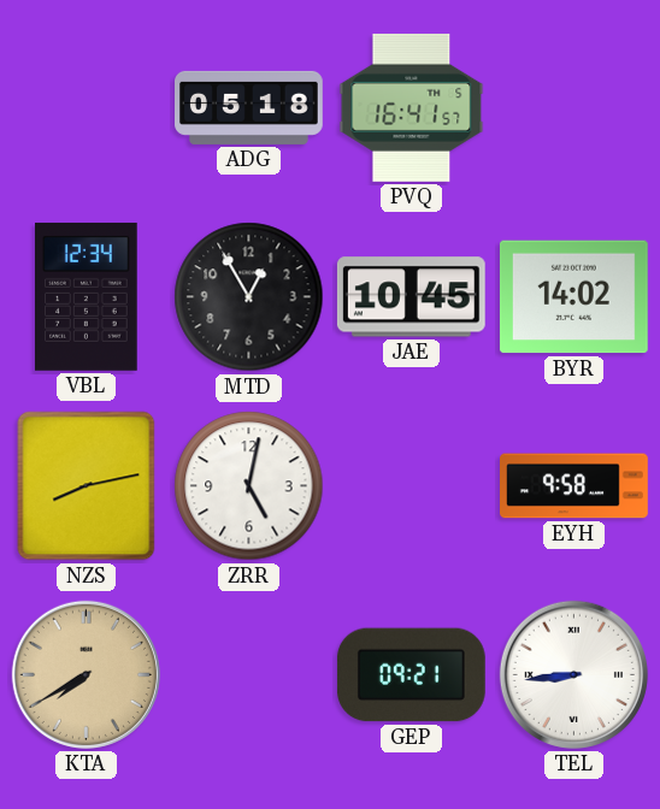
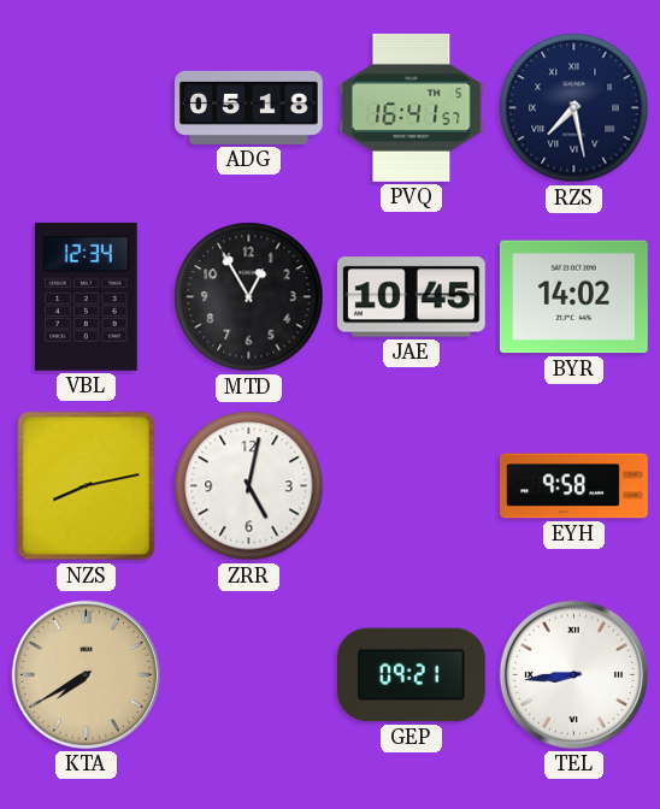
RZS: none -> 7:28
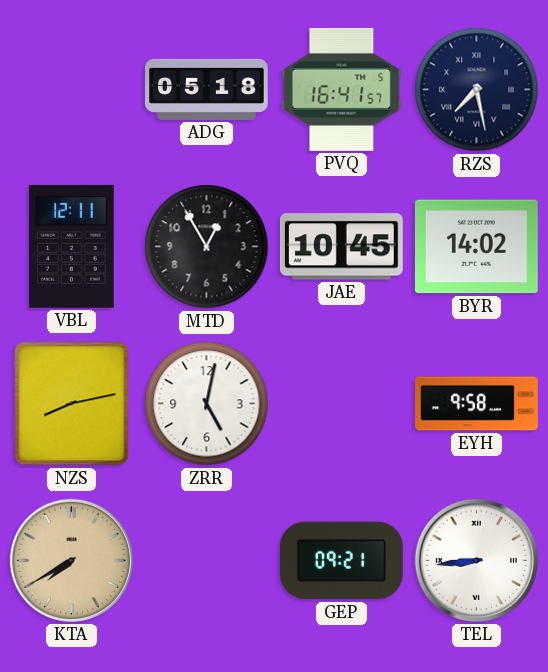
VBL: 12:34 -> 12:11
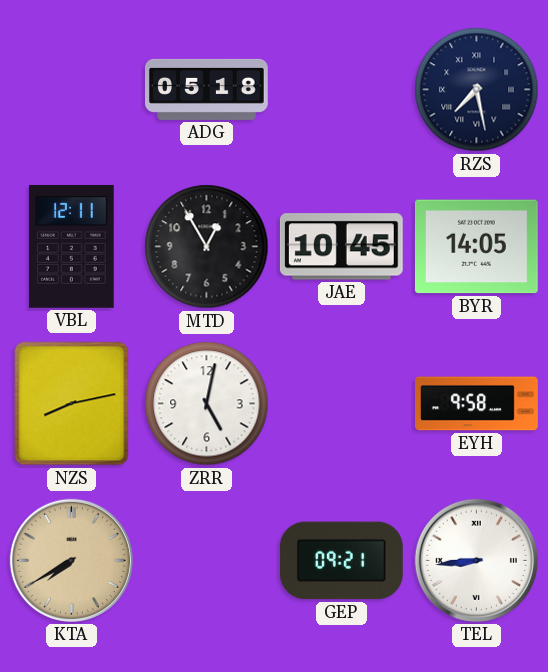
PVQ: 16:41 -> none
BYR: 14:02 -> 14:05
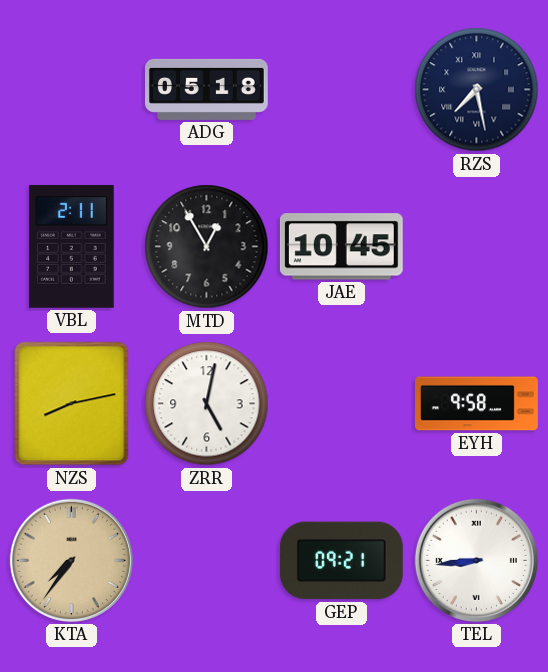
VBL: 12:11 -> 2:11
BYR: 14:05 -> none
KTA: 7:40 -> 7:36
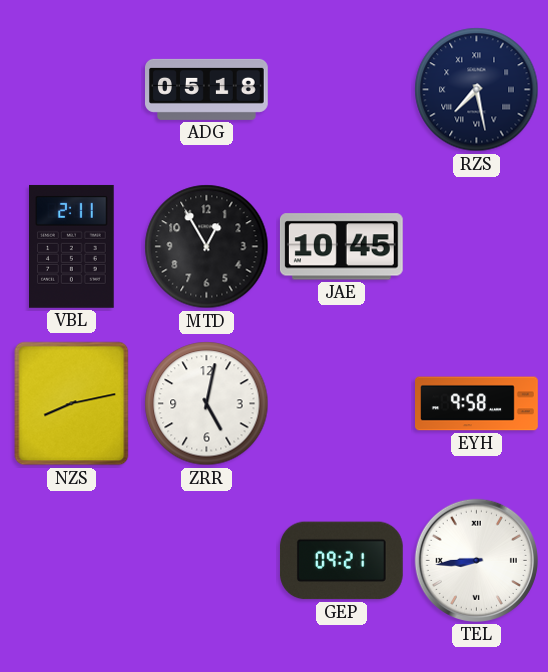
KTA: 7:36 -> none
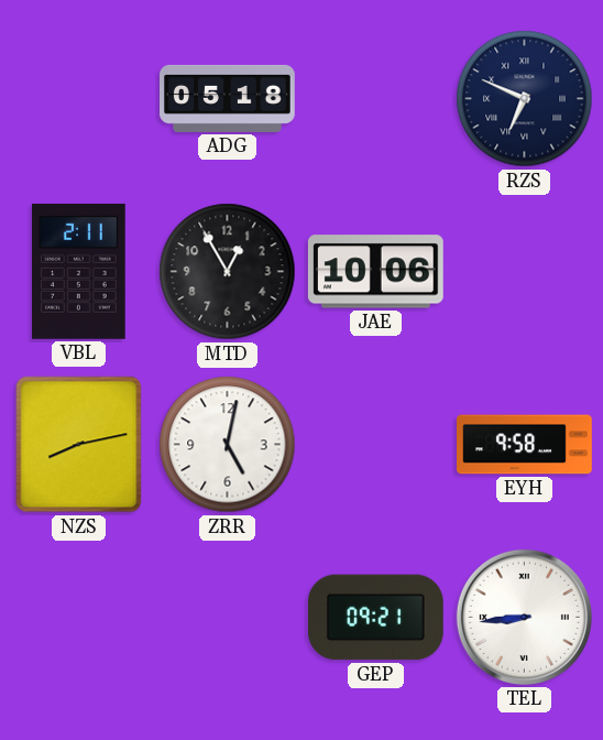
RZS: 7:28 -> 6:49
JAE: 10:45 -> 10:06
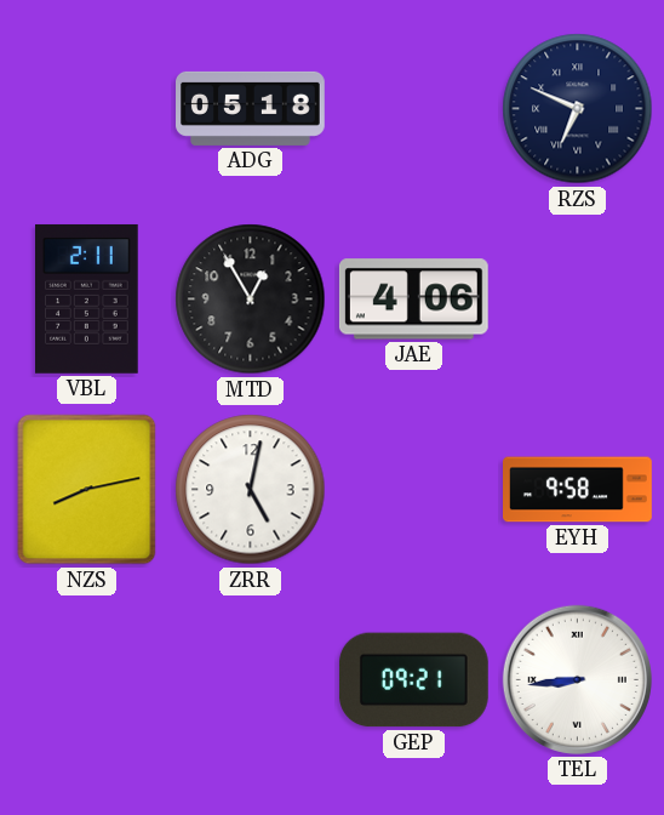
JAE: 10:06 -> 4:06
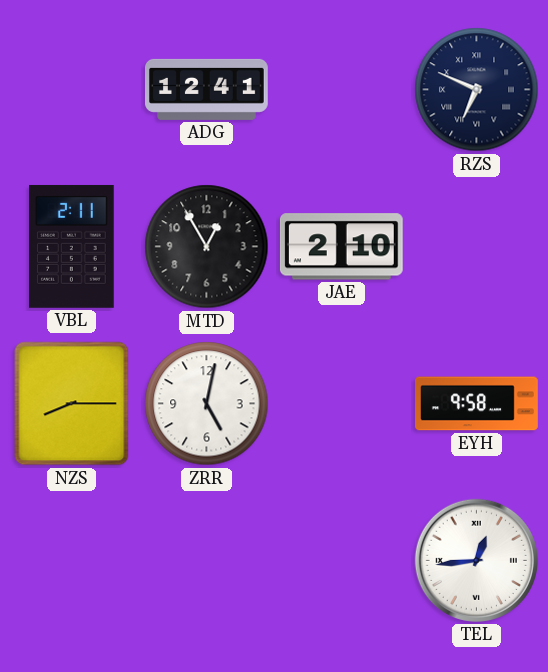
ADG: 05:18 -> 12:41
JAE: 4:06 -> 2:10
NZS: 8:13 -> 8:15
GEP: 09:21 -> none
TEL: 8:44 -> 12:44
